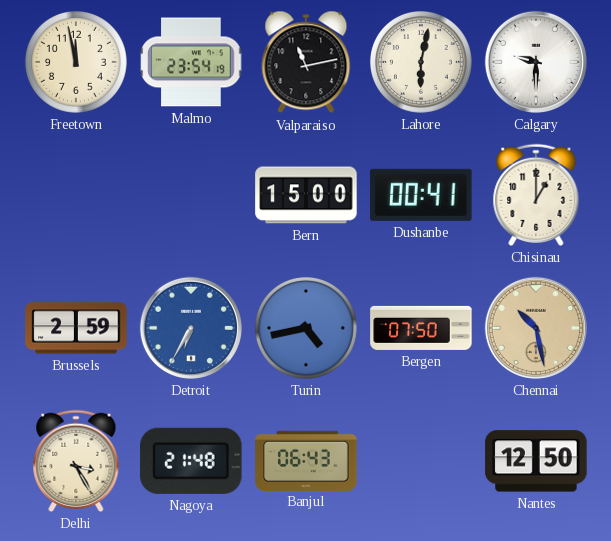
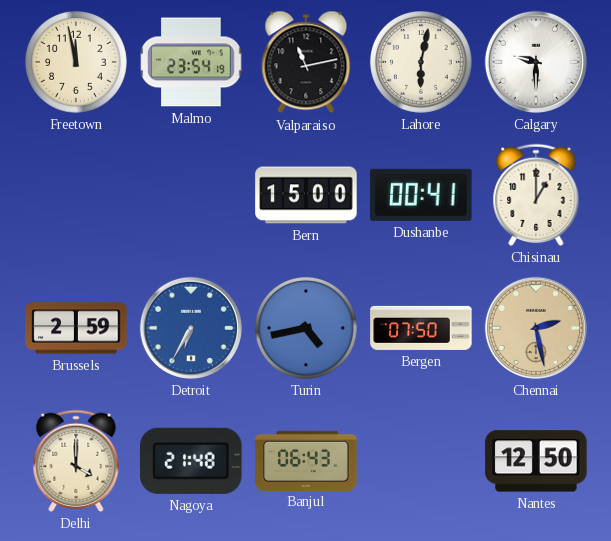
Chennai: 10:28 -> 2:28
Delhi: 3:25 -> 4:00
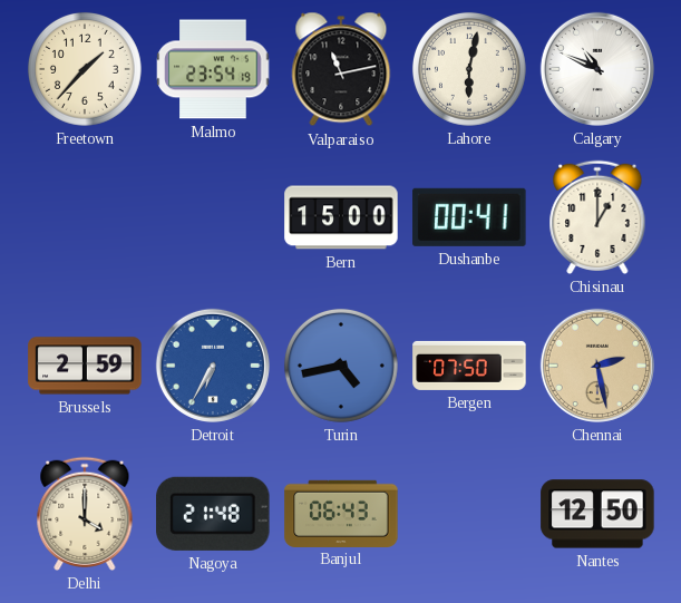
Freetown: 11:58 -> 1:37
Calgary: 9:30 -> 10:49
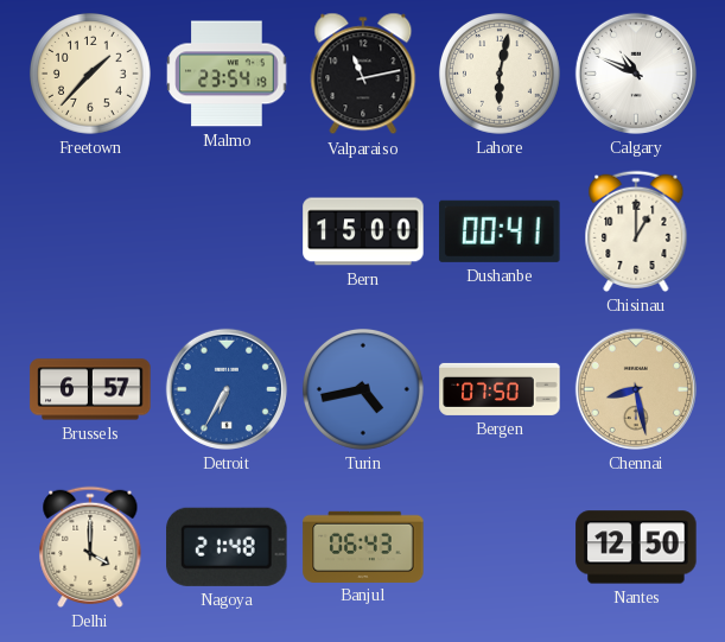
Brussels: 2:59 -> 6:57
Chennai: 2:28 -> 8:28
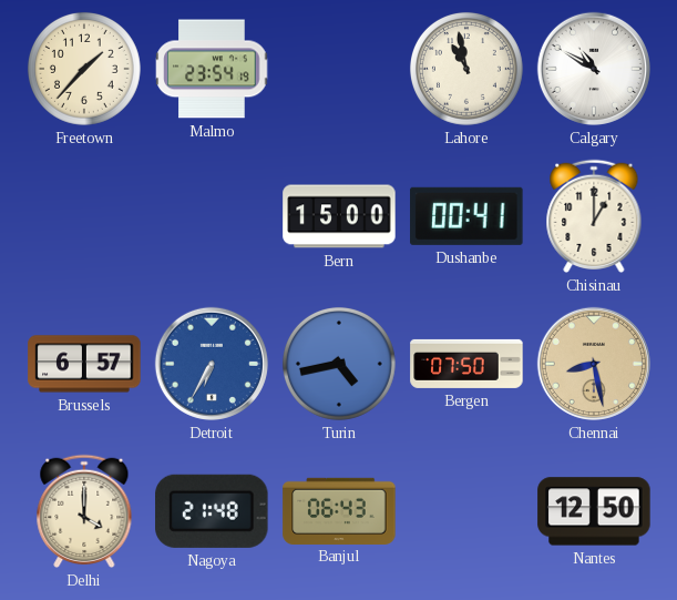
Valparaiso: 11:13 -> none
Lahore: 6:02 -> 10:58
Calgary: 10:49 -> 10:50
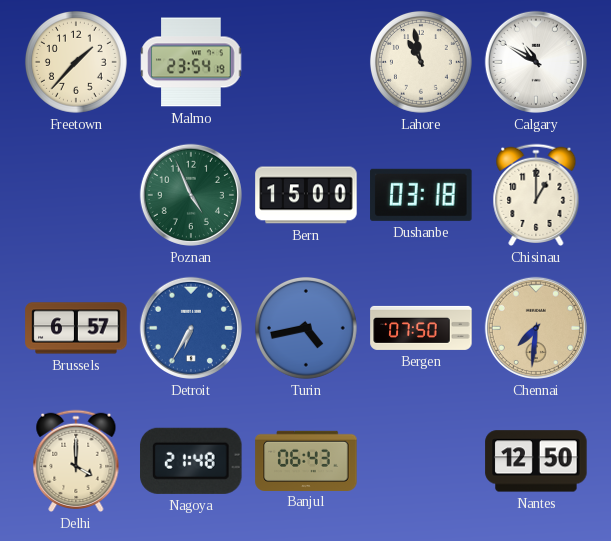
Poznan: none -> 4:56
Dushanbe: 00:41 -> 03:18
Chennai: 8:28 -> 7:31
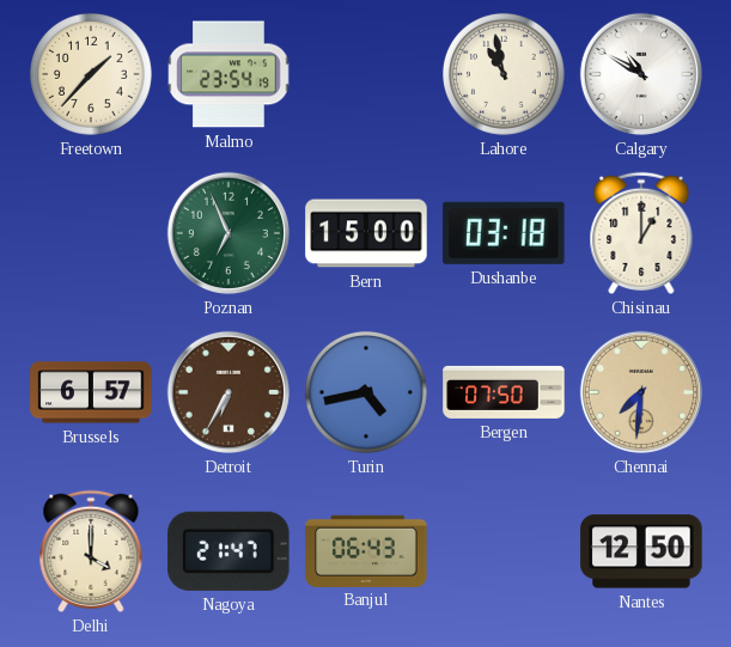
Poznan: 4:56 -> 6:56
Detroit dial: blue -> brown
Nagoya: 21:48 -> 21:47
